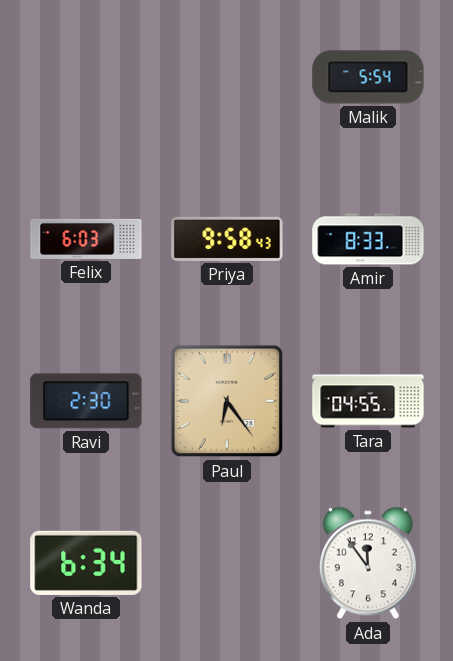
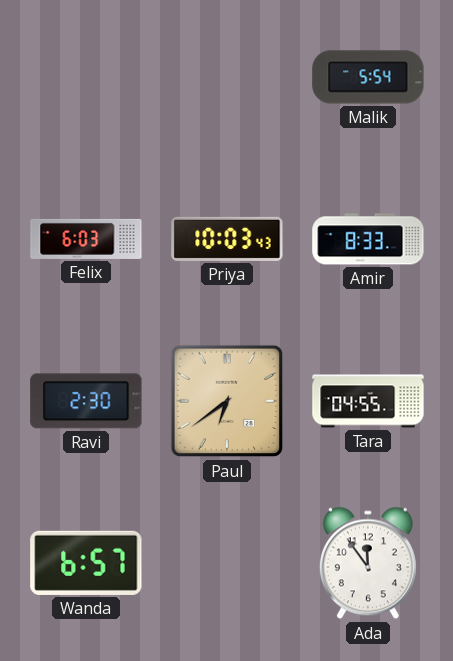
Priya: 9:58 -> 10:03
Paul: 6:24 -> 6:39
Wanda: 6:34 -> 6:57
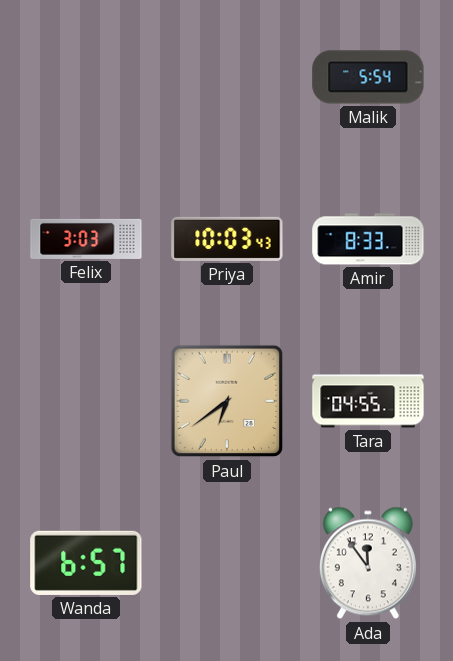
Felix: 6:03 -> 3:03
Ravi: 2:30 -> none
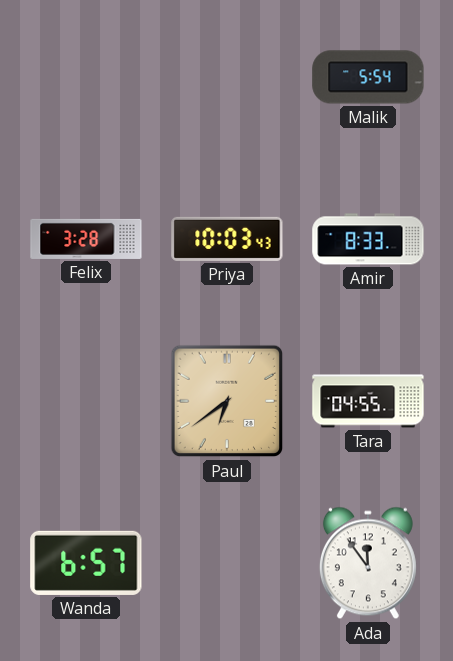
Felix: 3:03 -> 3:28
